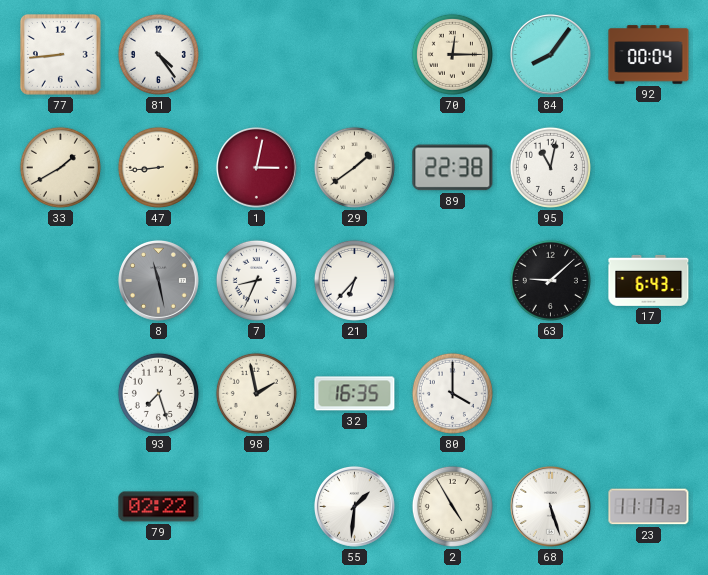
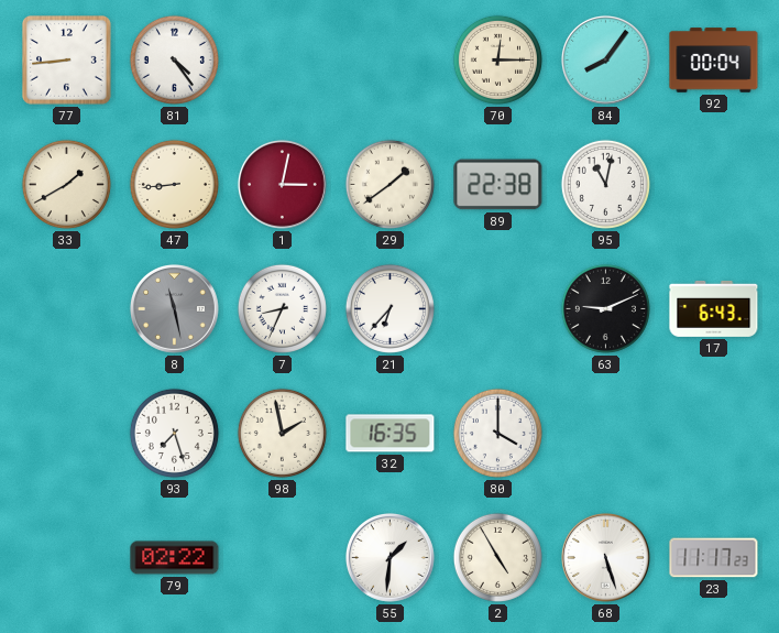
63: 9:08 -> 9:11
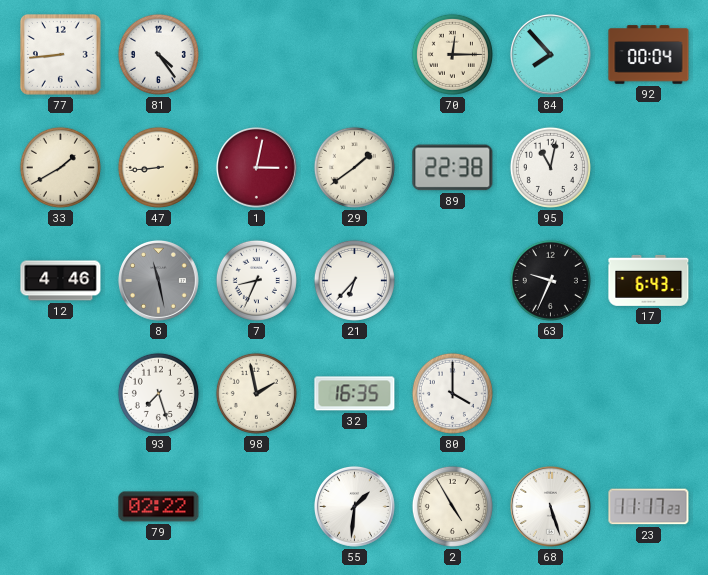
84: 8:06 -> 7:53
12: none -> 4:46
63: 9:11 -> 9:34
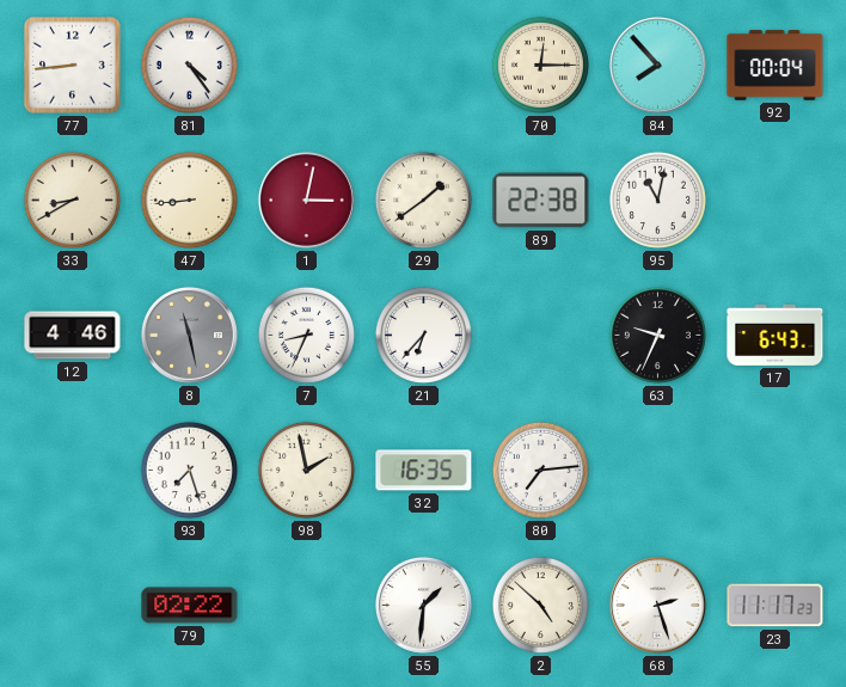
33: 1:40 -> 8:40
80: 4:00 -> 7:14
2: 4:55 -> 4:52
68: 5:27 -> 2:27
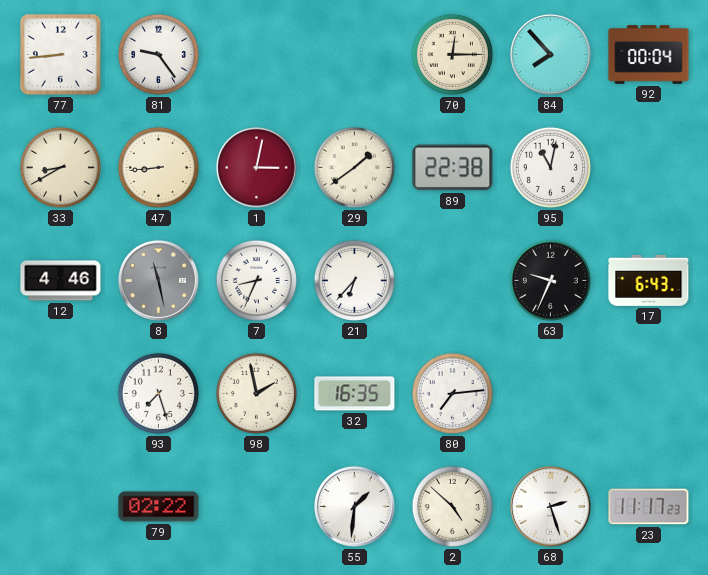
81: 4:24 -> 9:24
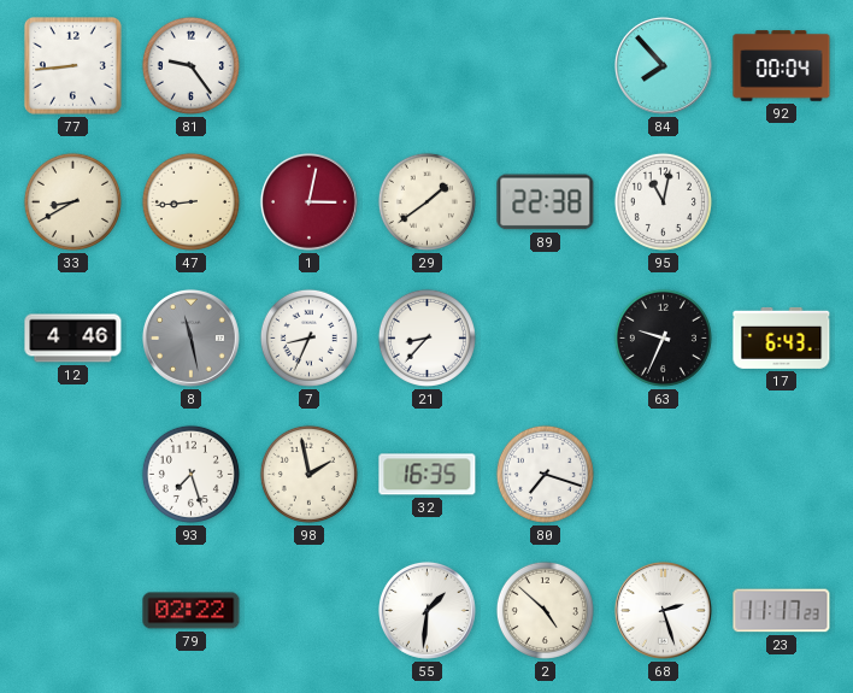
70: 12:15 -> none
21: 6:37 -> 8:37
80: 7:14 -> 7:18
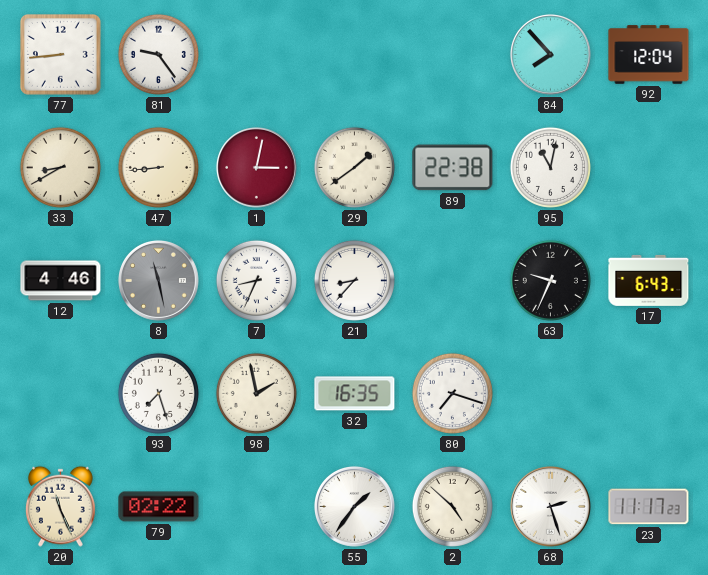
92: 00:04 -> 12:04
20: none -> 11:26
55: 1:31 -> 1:36
